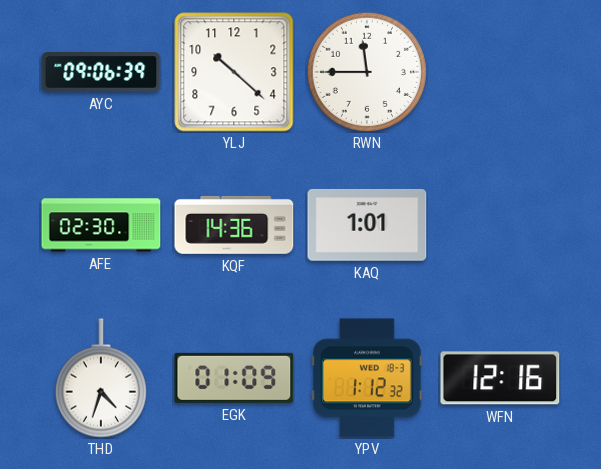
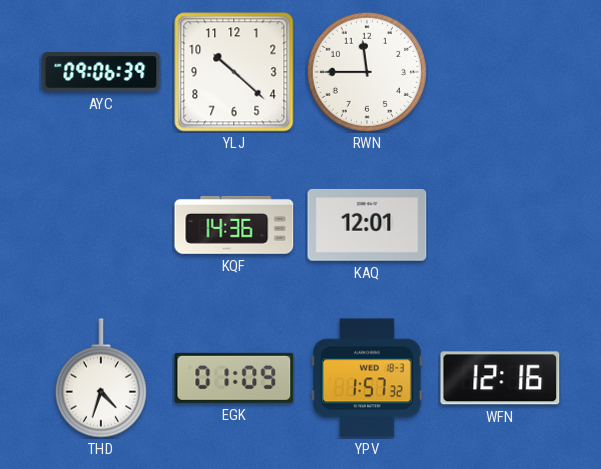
AFE: 02:30 -> none
KAQ: 1:01 -> 12:01
YPV: 1:12 -> 1:57
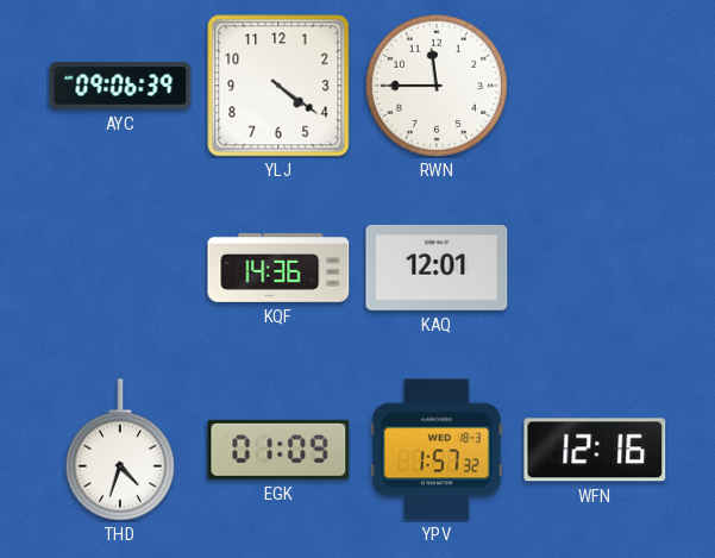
YLJ: 10:22 -> 4:21
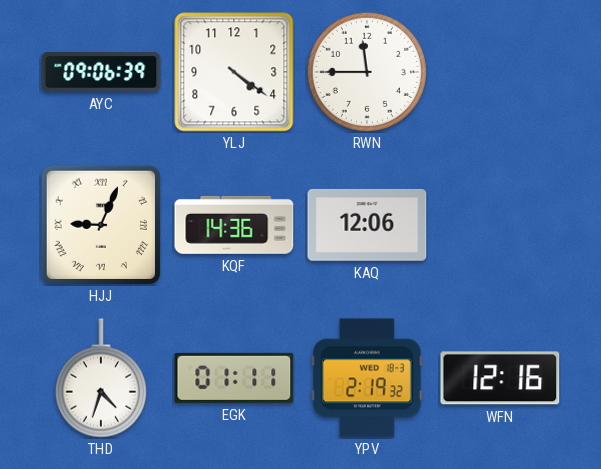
HJJ: none -> 9:04
KAQ: 12:01 -> 12:06
EGK: 01:09 -> 01:11
YPV: 1:57 -> 2:19
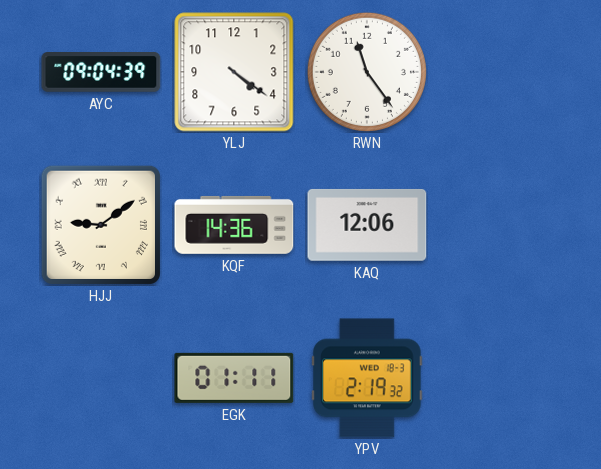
AYC: 09:06 -> 09:04
RWN: 11:45 -> 11:24
HJJ: 9:04 -> 9:09
THD: 4:33 -> none
WFN: 12:16 -> none
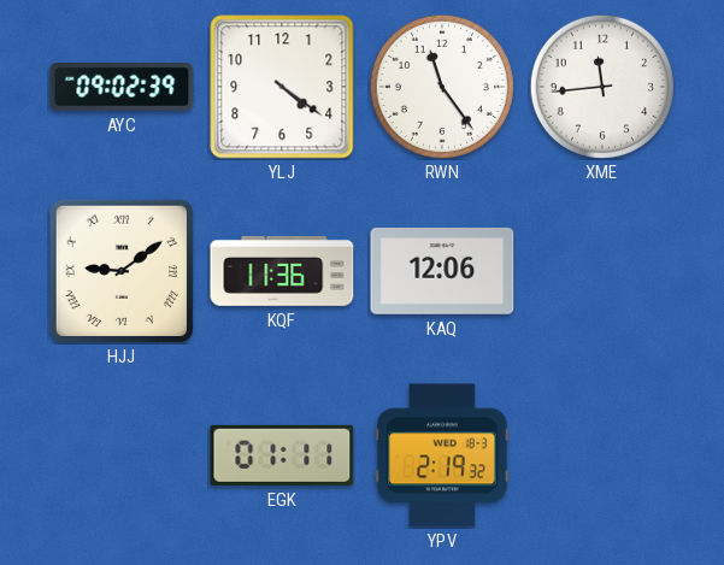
AYC: 09:04 -> 09:02
XME: none -> 11:44
KQF: 14:36 -> 11:36
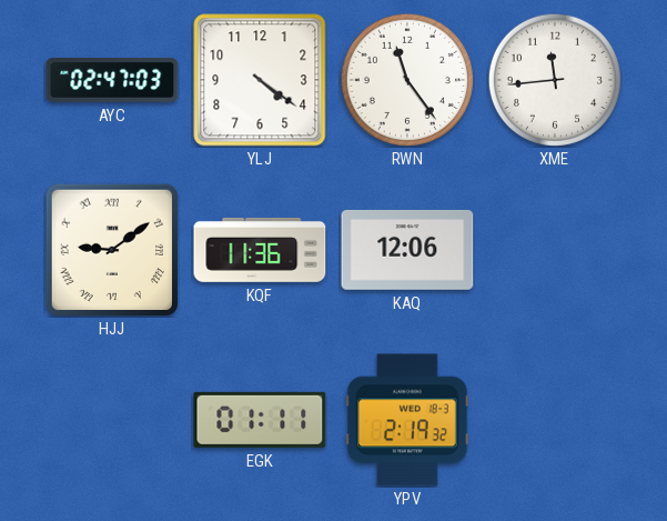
AYC: 09:02 -> 02:47
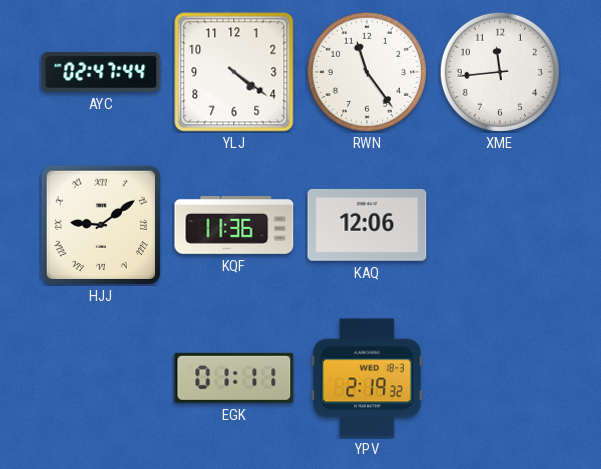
AYC: 02:47:03 -> 02:47:44
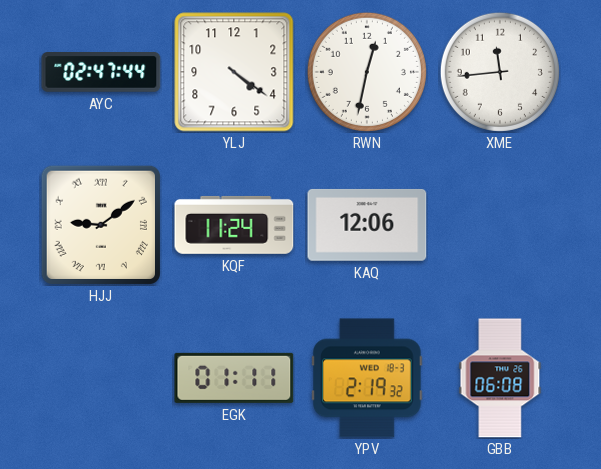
RWN: 11:24 -> 12:32
KQF: 11:36 -> 11:24
GBB: none -> 06:08
